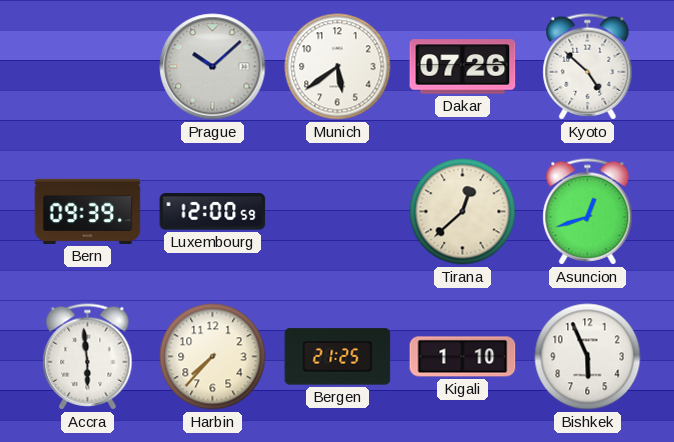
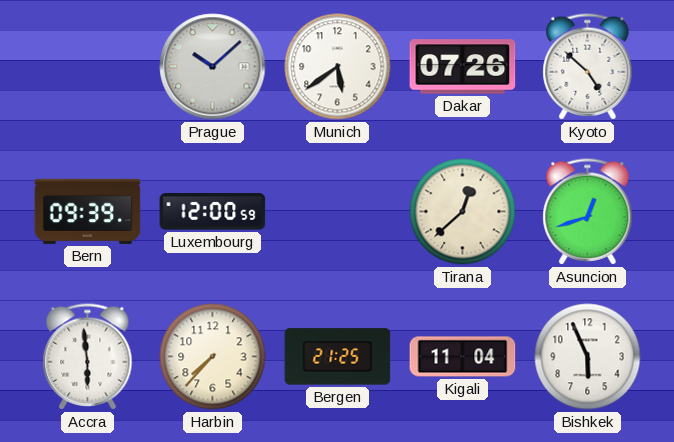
Kigali: 1:10 -> 11:04
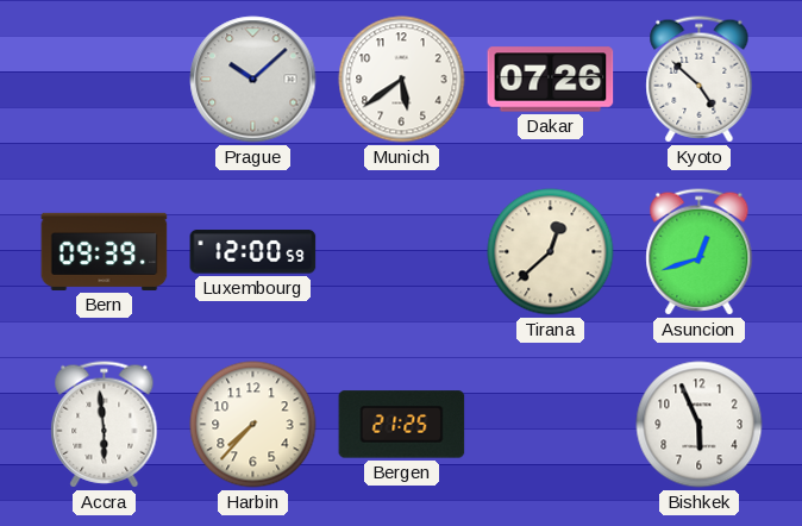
Kigali: 11:04 -> none
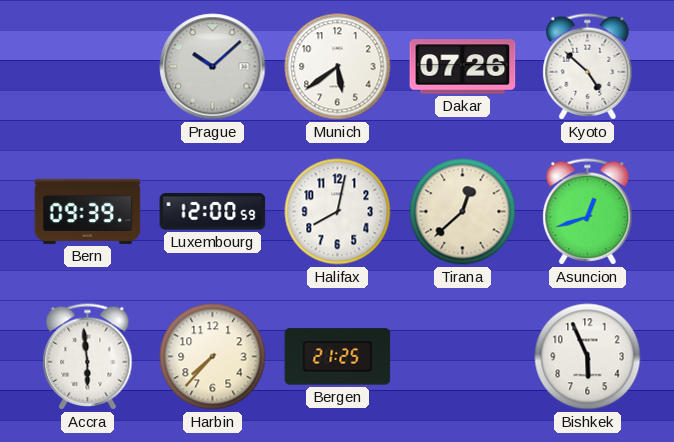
Halifax: none -> 8:02
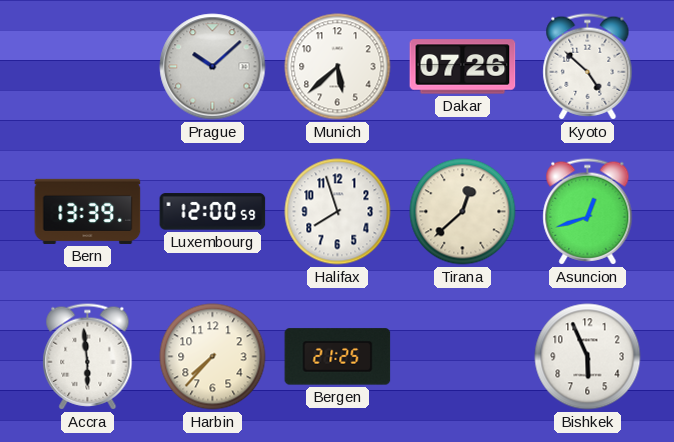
Munich: 5:39 -> 5:38
Bern: 09:39 -> 13:39
Halifax: 8:02 -> 7:57
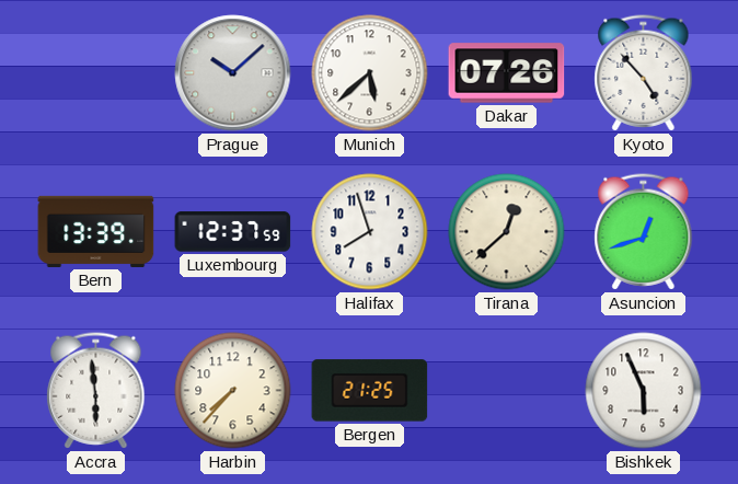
Kyoto: 4:52 -> 4:53
Luxembourg: 12:00 -> 12:37
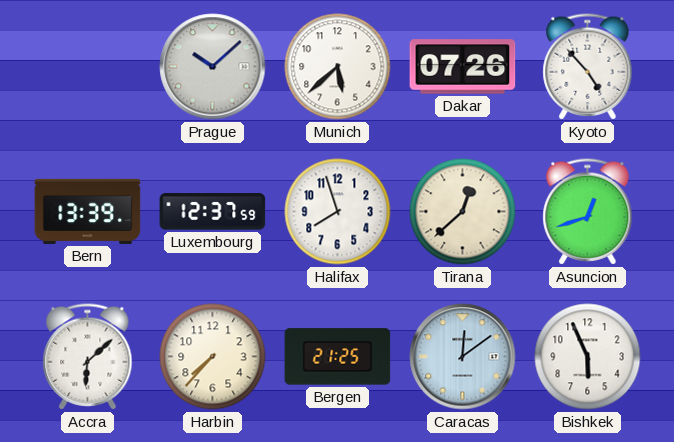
Accra: 5:59 -> 6:08
Caracas: none -> 12:09
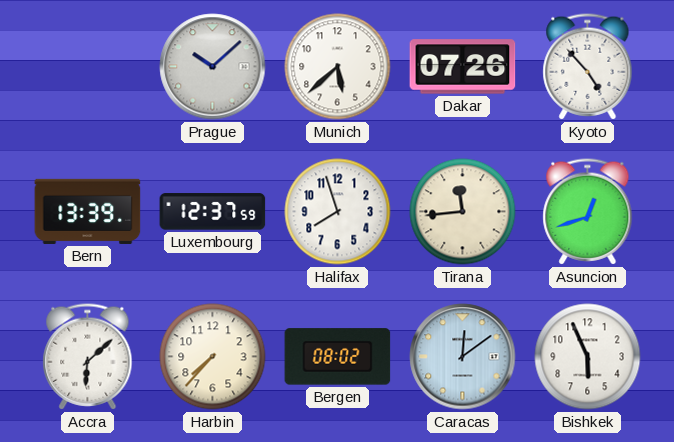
Tirana: 12:38 -> 11:44
Bergen: 21:25 -> 08:02
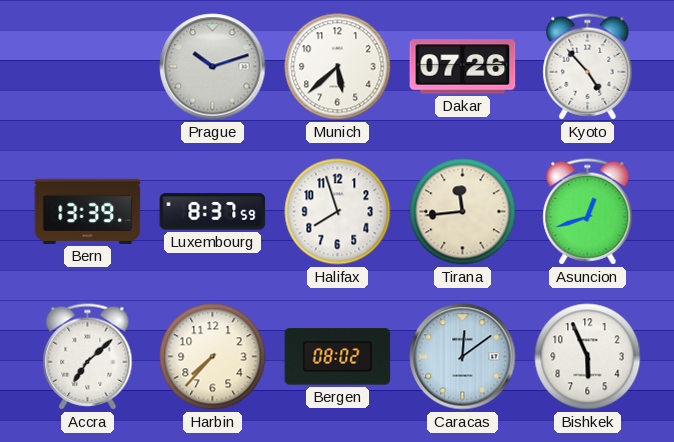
Prague: 10:08 -> 10:12
Luxembourg: 12:37 -> 8:37
Accra: 6:08 -> 7:08
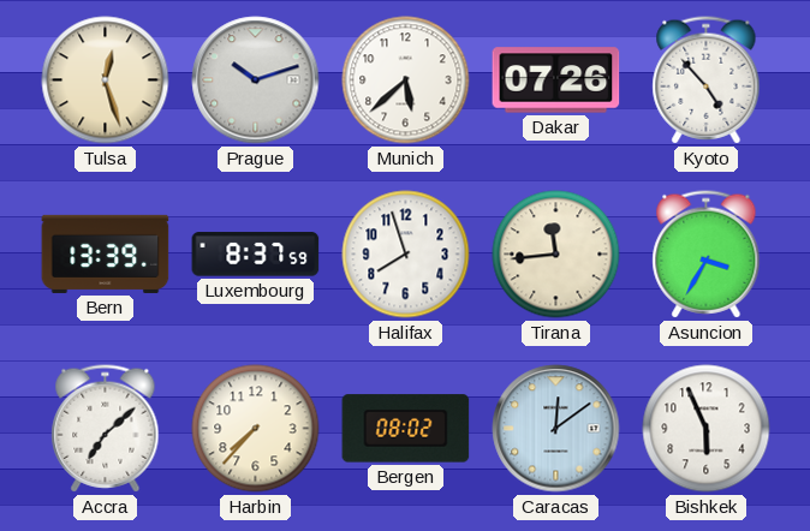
Tulsa: none -> 12:27
Asuncion: 12:42 -> 3:35
